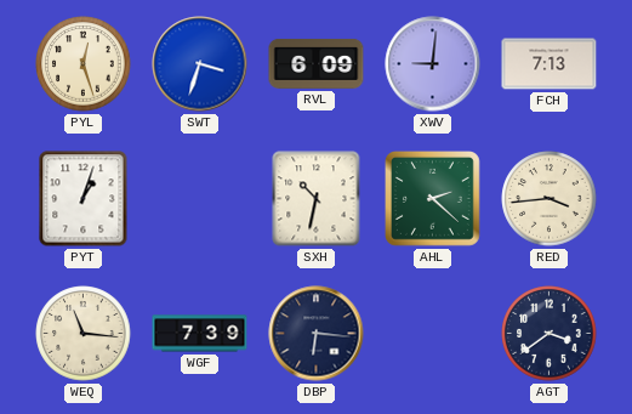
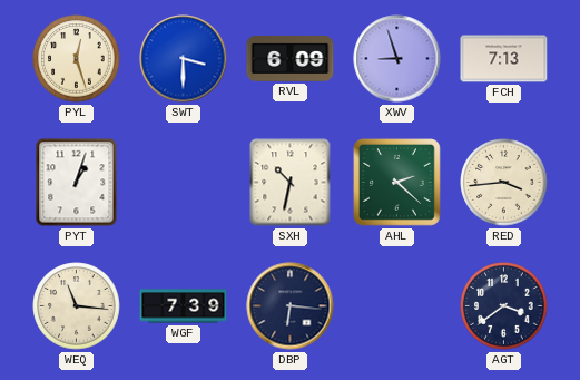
SWT: 3:33 -> 3:30
XWV: 9:01 -> 8:57
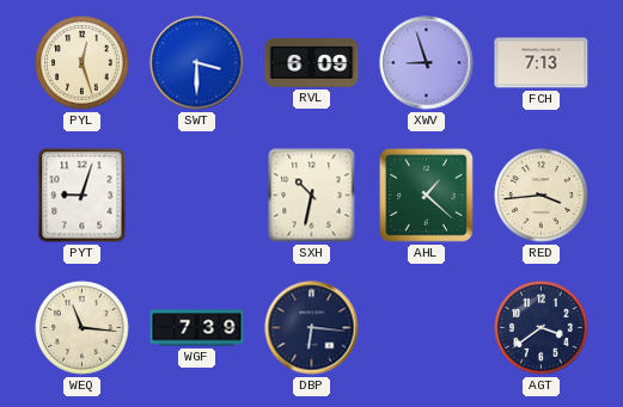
PYT: 1:03 -> 9:03
AHL: 2:22 -> 1:22
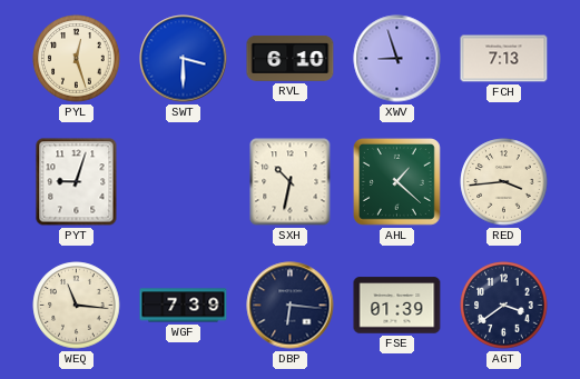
RVL: 6:09 -> 6:10
FSE: none -> 01:39
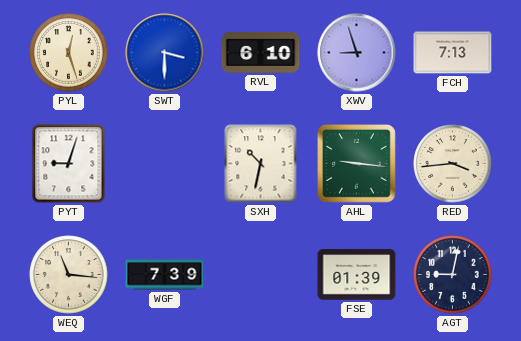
AHL: 1:22 -> 9:16
DBP: 6:16 -> none
AGT: 3:39 -> 9:02
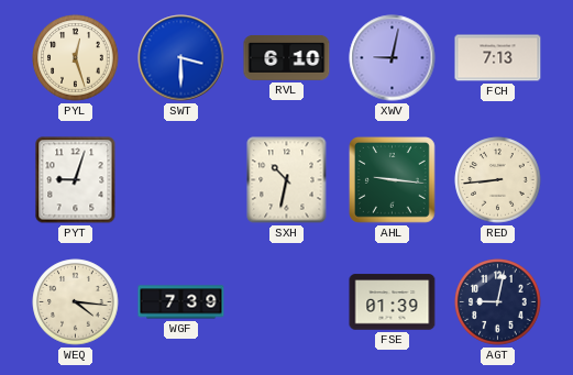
XWV: 8:57 -> 9:02
RED: 3:44 -> 8:44
WEQ: 11:16 -> 4:16
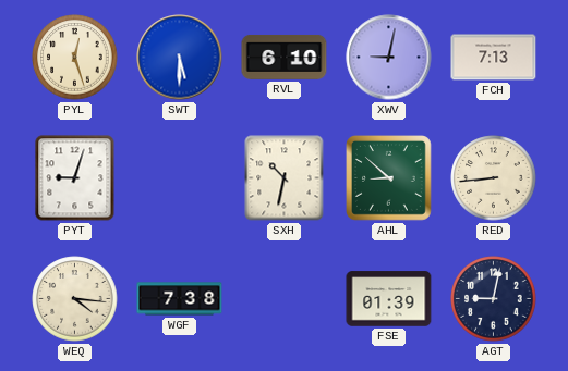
SWT: 3:30 -> 5:30
AHL: 9:16 -> 8:52
WGF: 7:39 -> 7:38
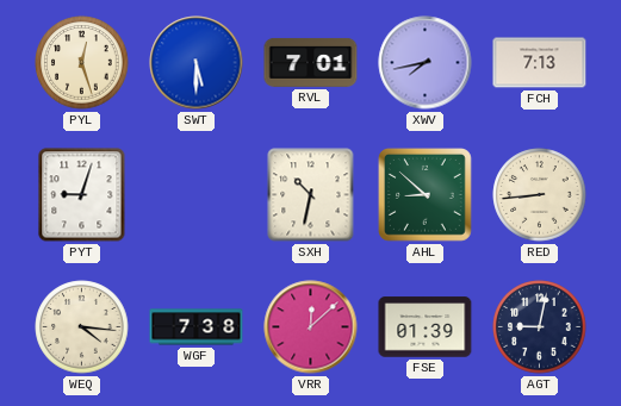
RVL: 6:10 -> 7:01
XWV: 9:02 -> 7:43
VRR: none -> 12:08
